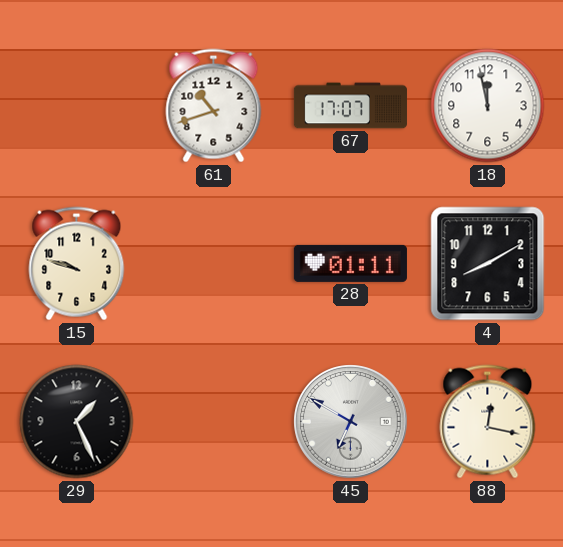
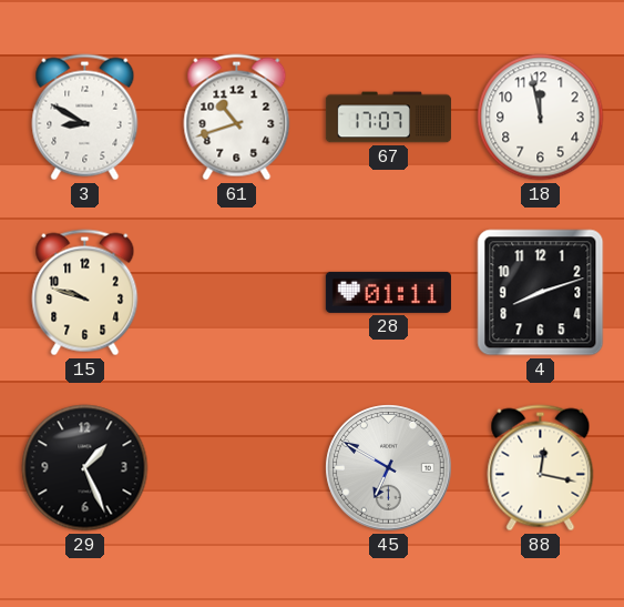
3: none -> 8:50
4: 8:10 -> 8:12
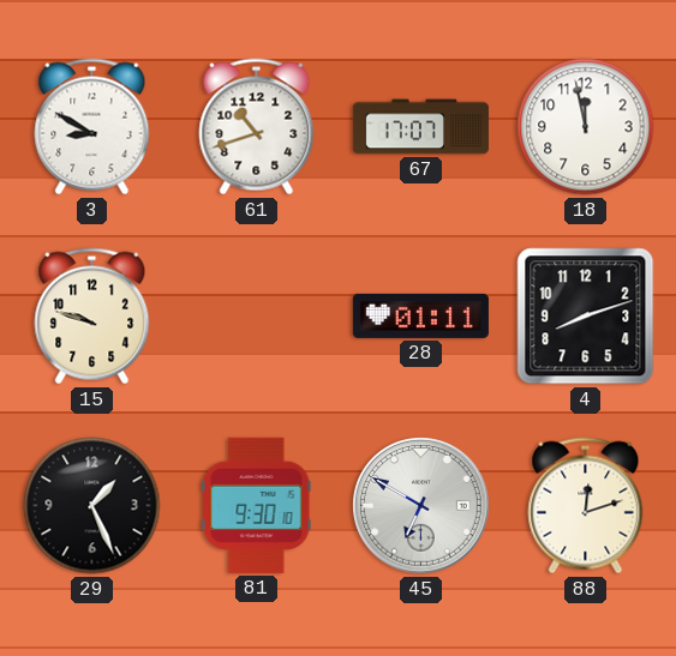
81: none -> 9:30
88: 12:17 -> 12:12
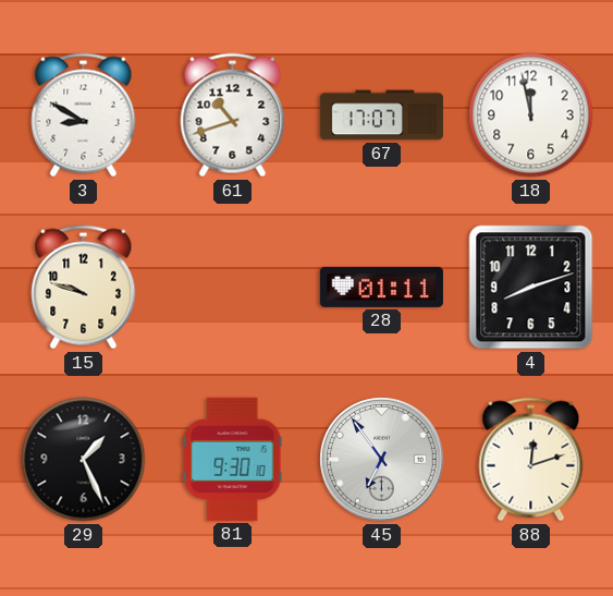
45: 6:50 -> 6:54
